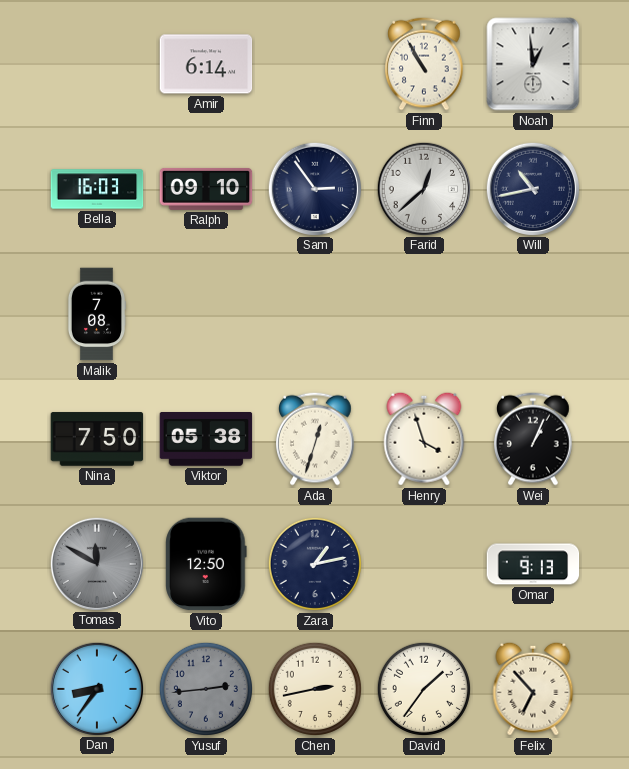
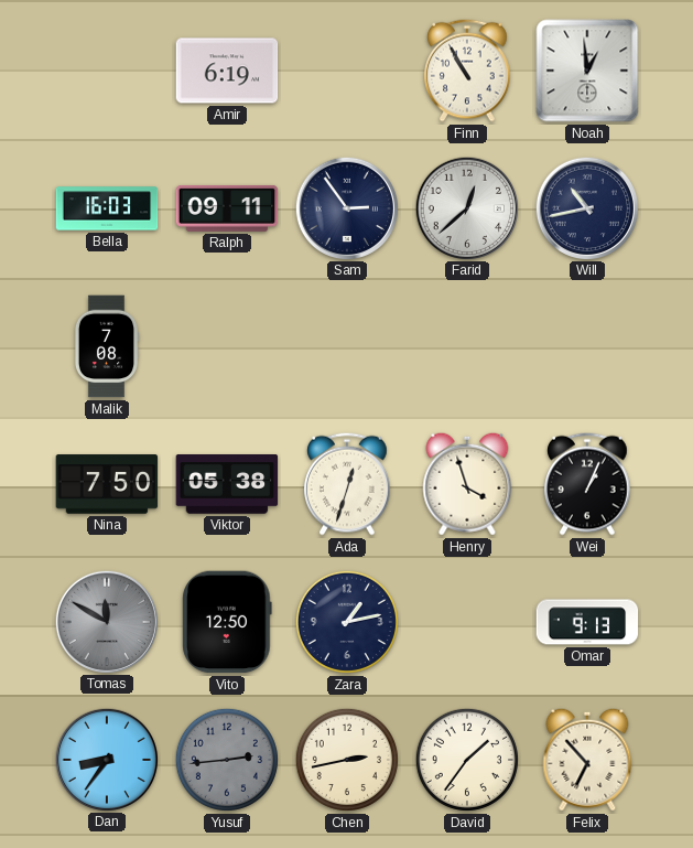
Amir: 6:14 -> 6:19
Ralph: 09:10 -> 09:11
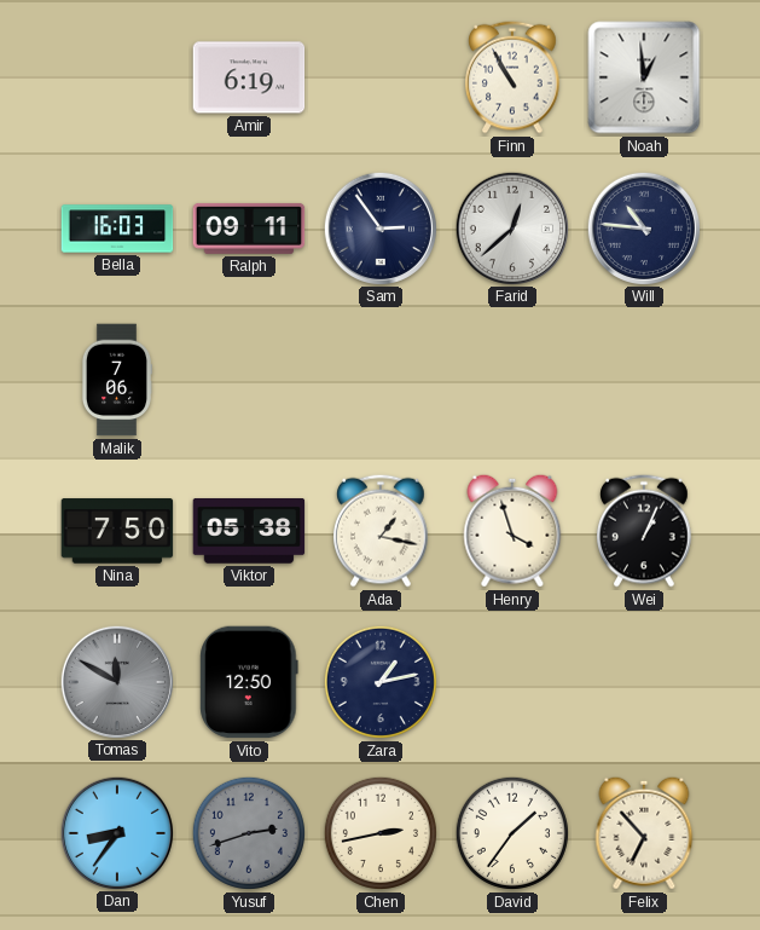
Will: 10:43 -> 10:46
Malik: 7:08 -> 7:06
Ada: 12:33 -> 1:17
Omar: 9:13 -> none
Yusuf: 2:44 -> 2:42
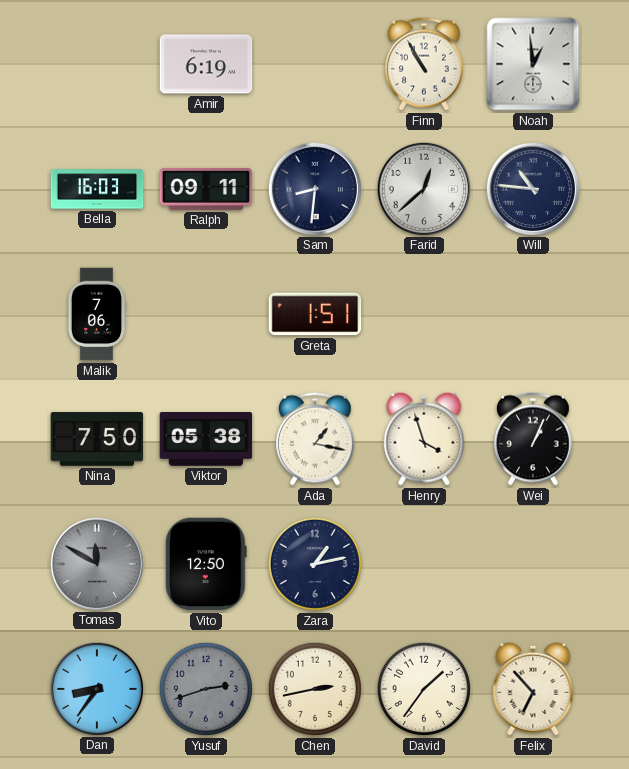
Sam: 2:54 -> 8:31
Greta: none -> 1:51
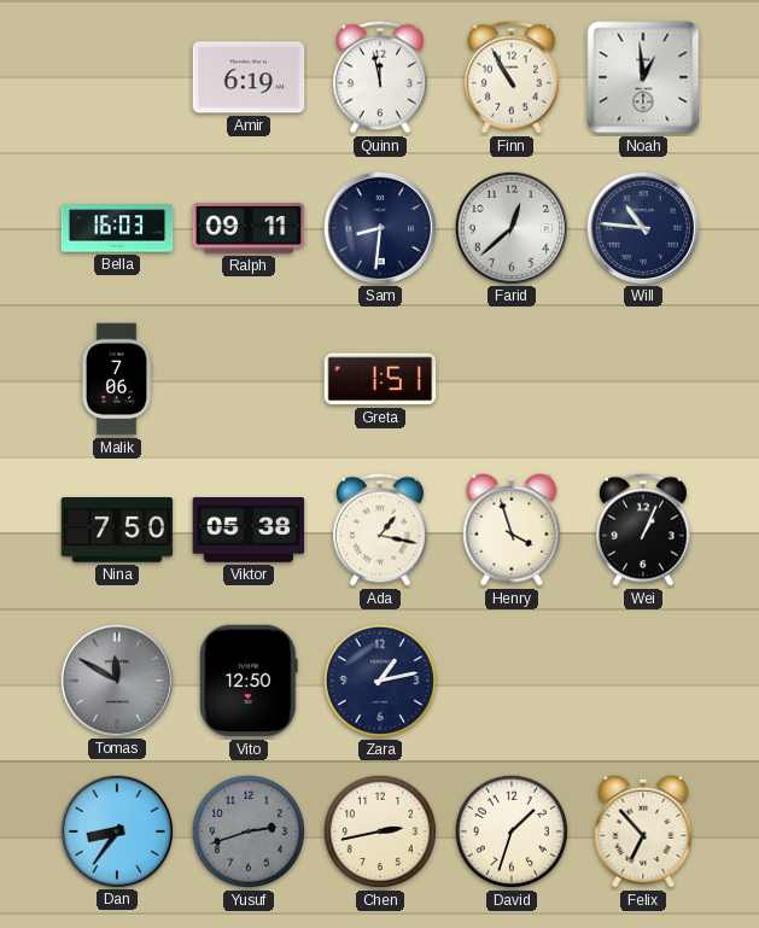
Quinn: none -> 11:58
David: 1:36 -> 1:33
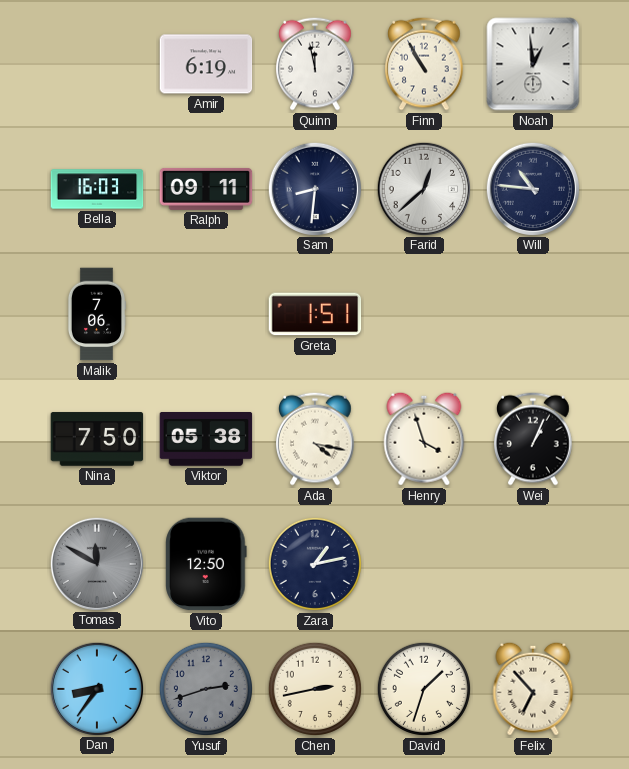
Ada: 1:17 -> 4:17
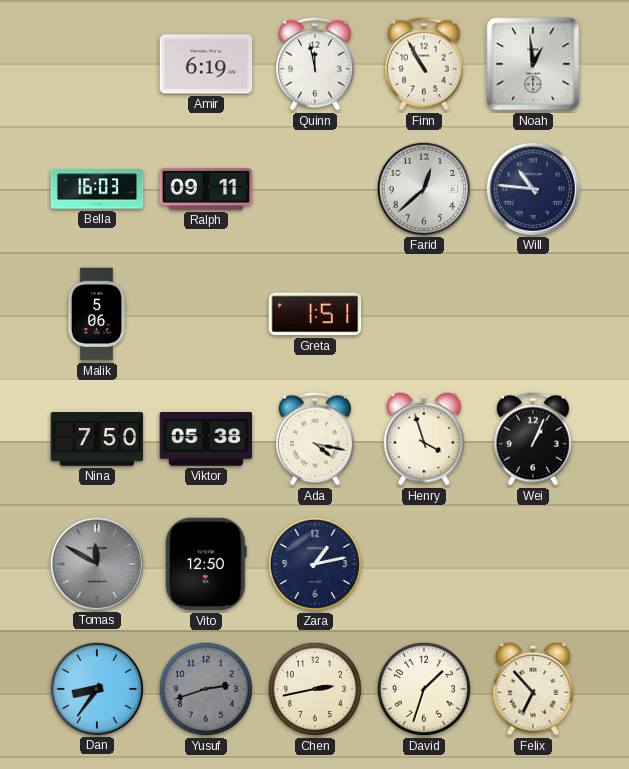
Sam: 8:31 -> none
Malik: 7:06 -> 5:06
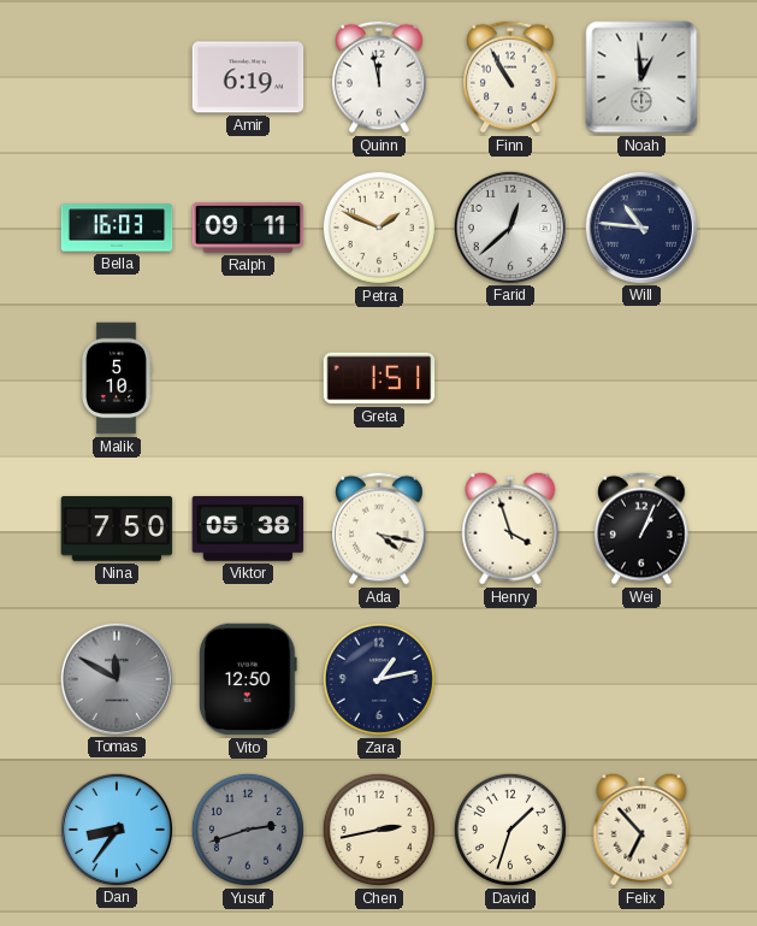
Petra: none -> 1:49
Malik: 5:06 -> 5:10
